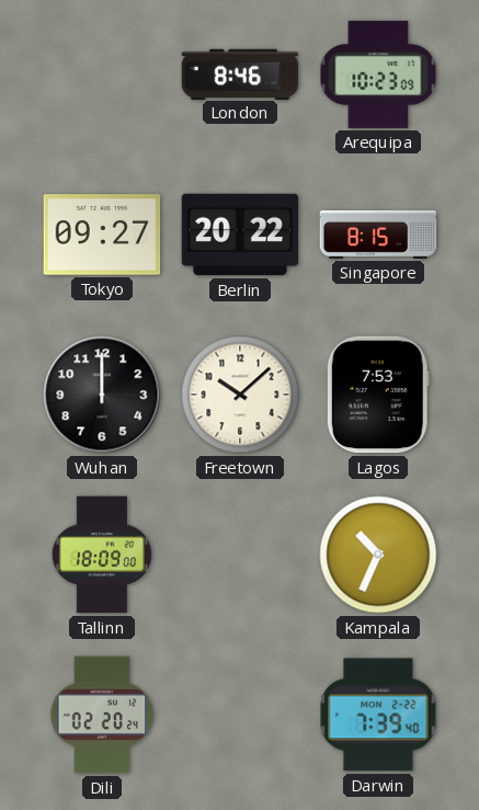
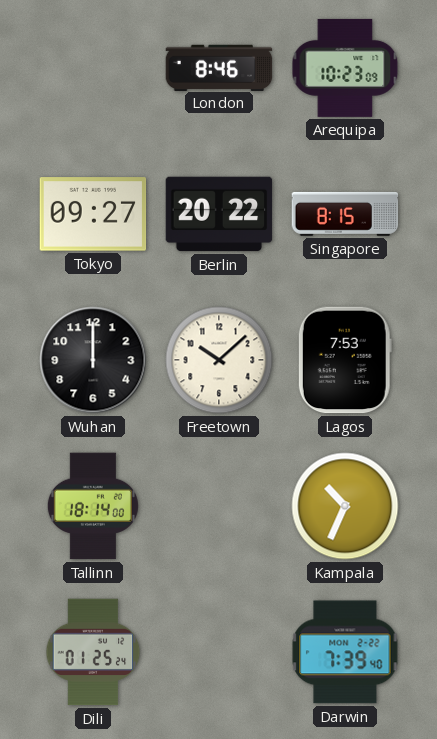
Tallinn: 18:09 -> 18:14
Dili: 02:20 -> 01:25
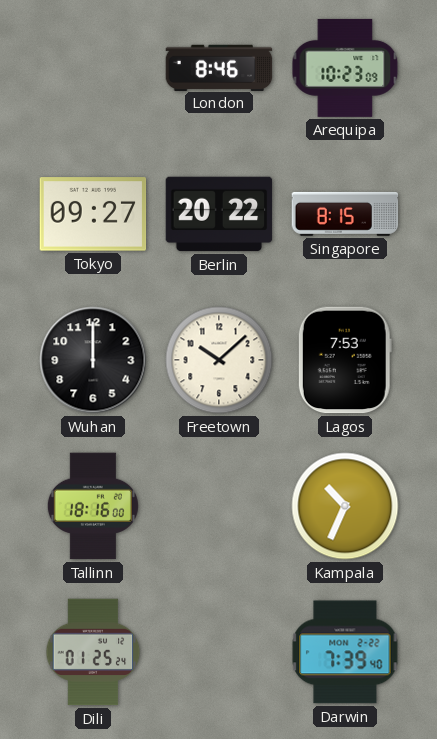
Tallinn: 18:14 -> 18:16
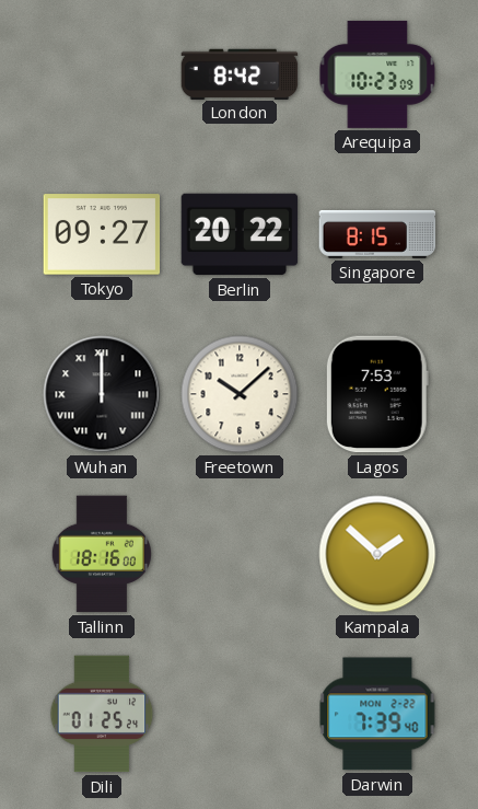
London: 8:46 -> 8:42
Wuhan numerals: Arabic -> Roman
Kampala: 10:34 -> 1:52
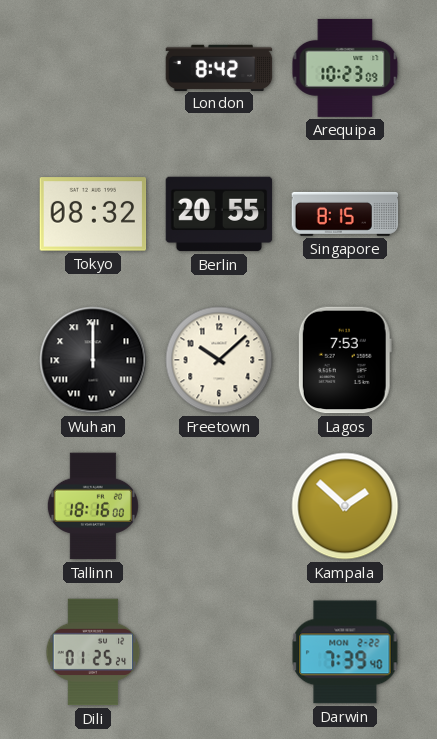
Tokyo: 09:27 -> 08:32
Berlin: 20:22 -> 20:55
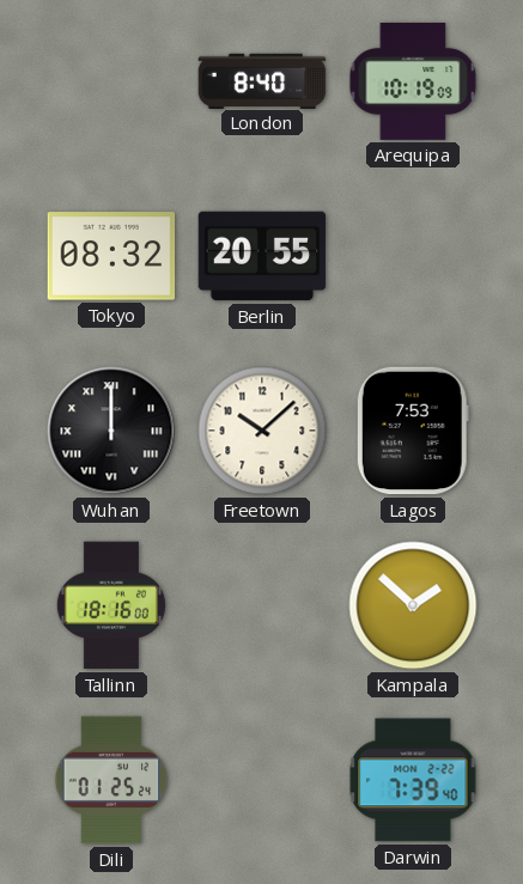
London: 8:42 -> 8:40
Arequipa: 10:23 -> 10:19
Singapore: 8:15 -> none
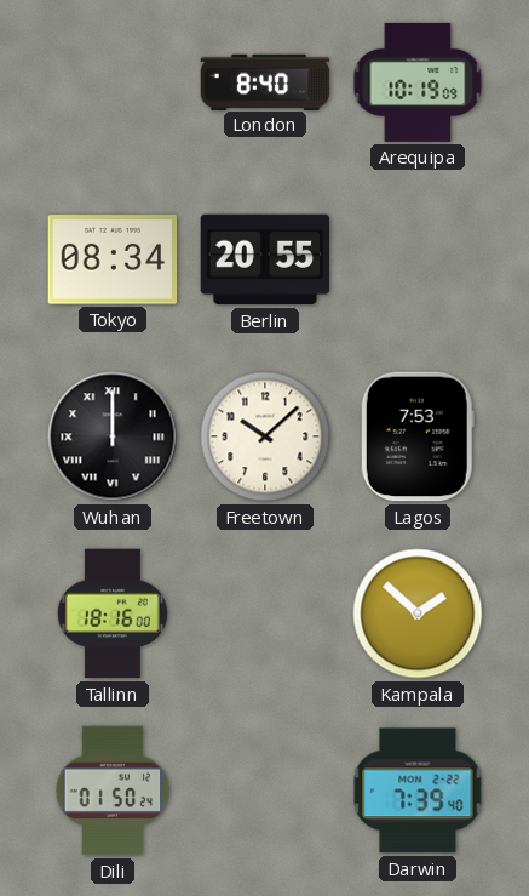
Tokyo: 08:32 -> 08:34
Dili: 01:25 -> 01:50
